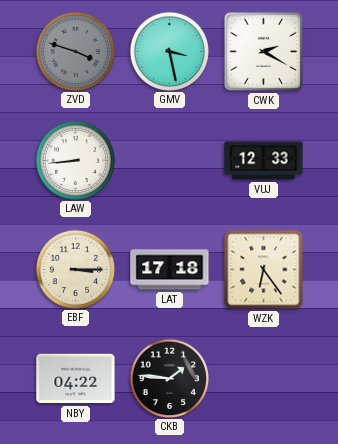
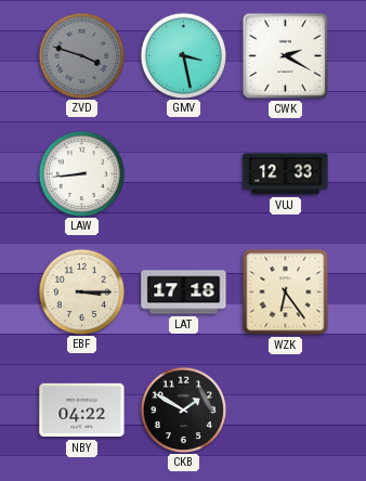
CKB: 1:46 -> 1:50
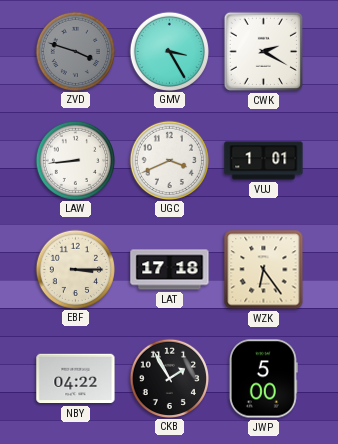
GMV: 3:28 -> 3:25
UGC: none -> 3:41
VUJ: 12:33 -> 1:01
CKB: 1:50 -> 1:55
JWP: none -> 5:00
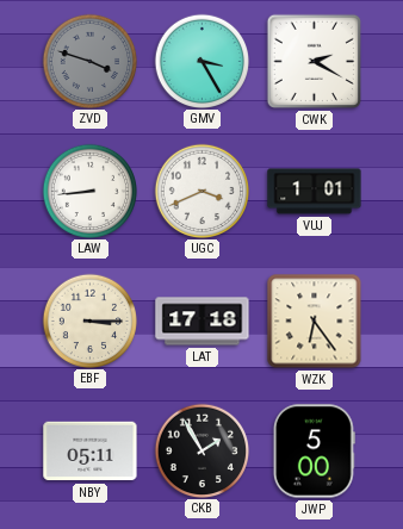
NBY: 04:22 -> 05:11
